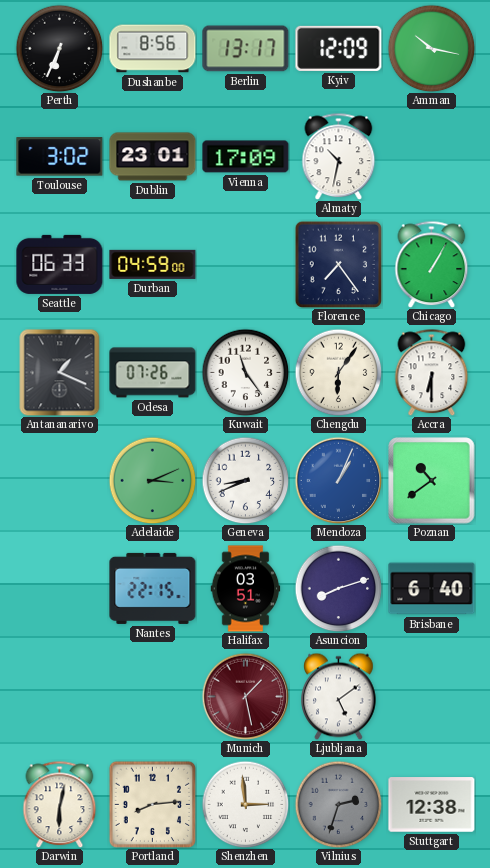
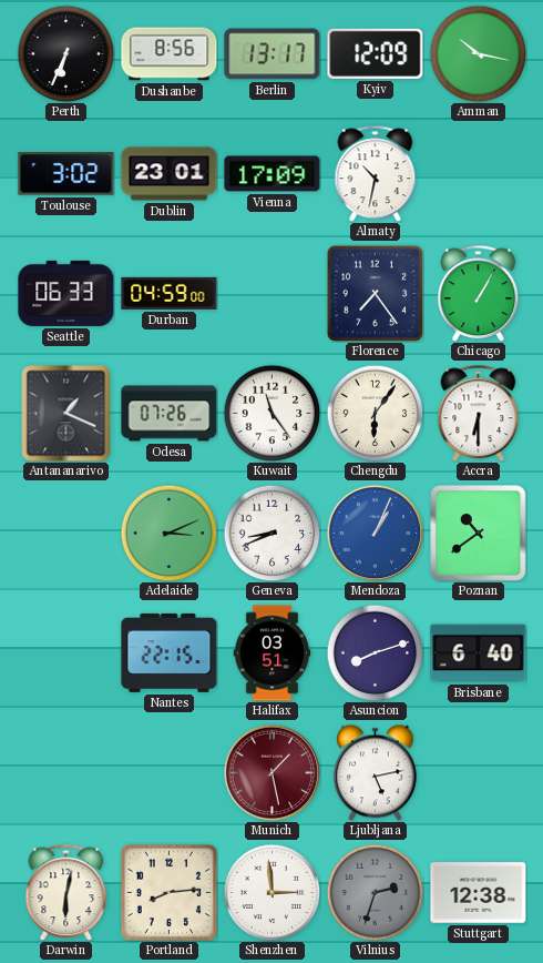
Ljubljana: 5:09 -> 5:13
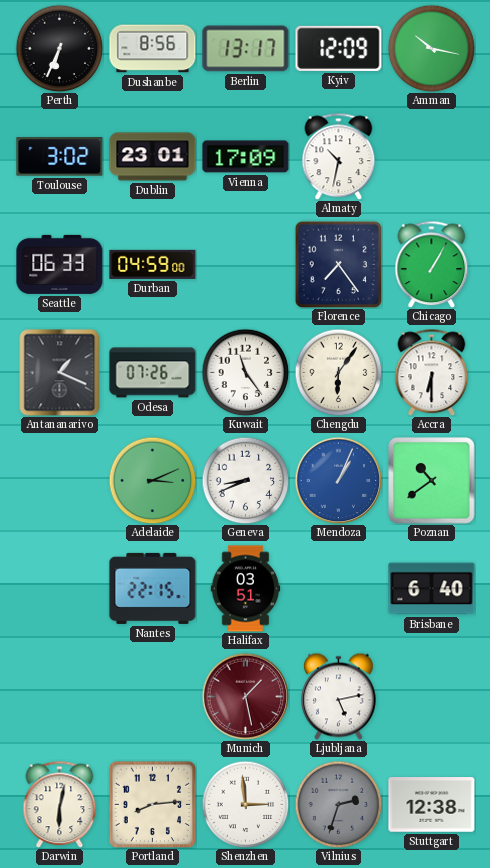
Asuncion: 8:12 -> none
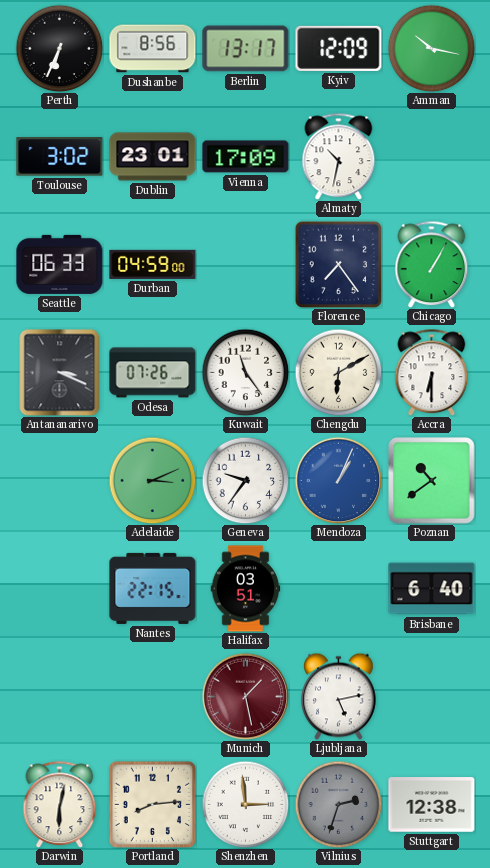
Antananarivo: 1:19 -> 3:19
Chengdu: 6:06 -> 6:10
Geneva: 8:41 -> 9:36
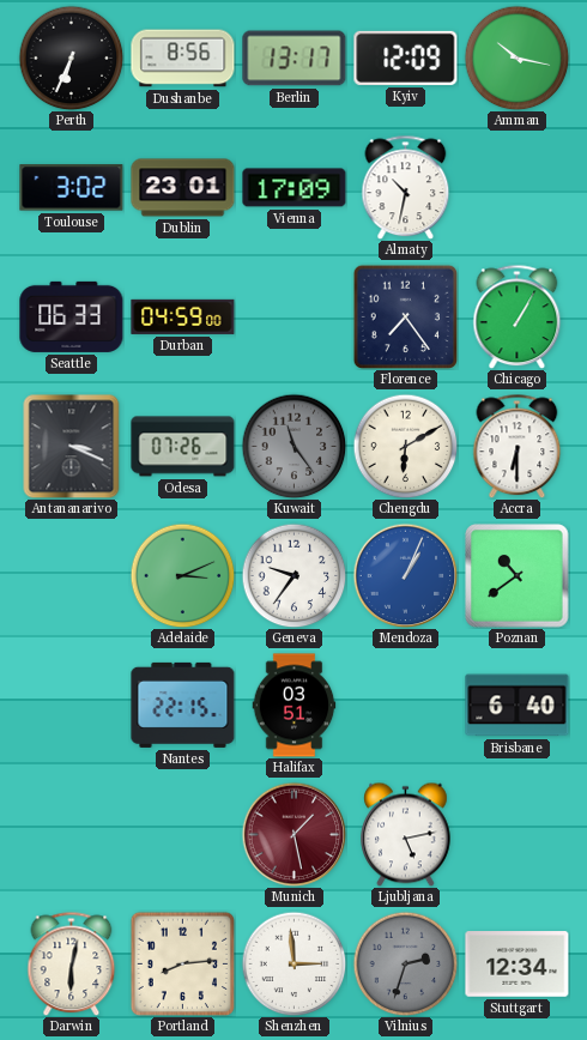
Kuwait dial: white -> grey
Stuttgart: 12:38 -> 12:34
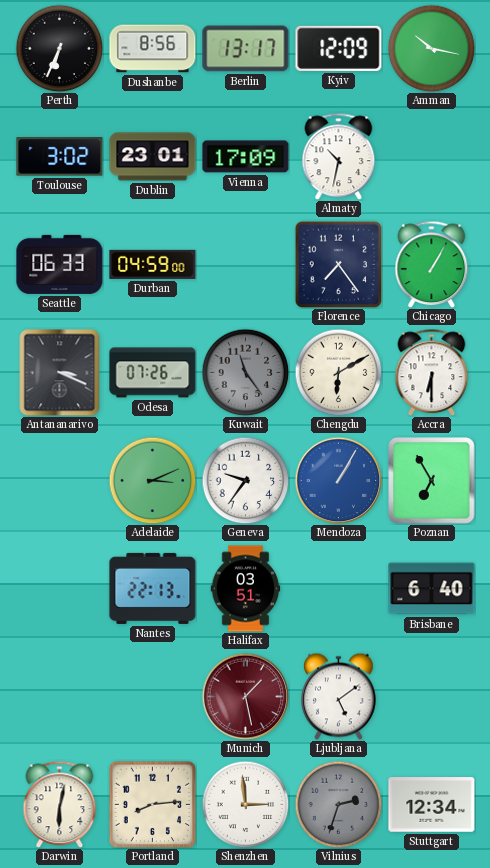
Mendoza: 1:04 -> 1:05
Poznan: 10:39 -> 6:55
Nantes: 22:15 -> 22:13
Ljubljana: 5:13 -> 5:09
